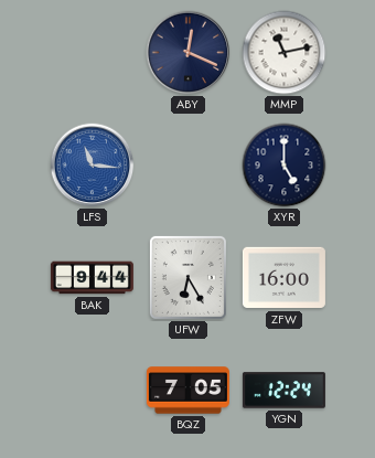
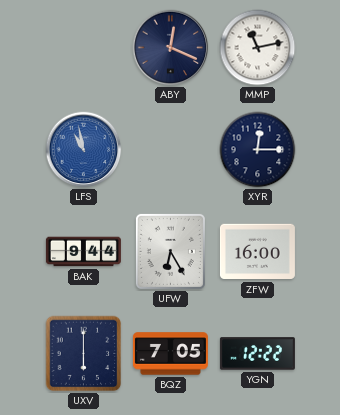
LFS: 11:16 -> 10:58
XYR: 5:00 -> 12:15
UXV: none -> 6:00
YGN: 12:24 -> 12:22
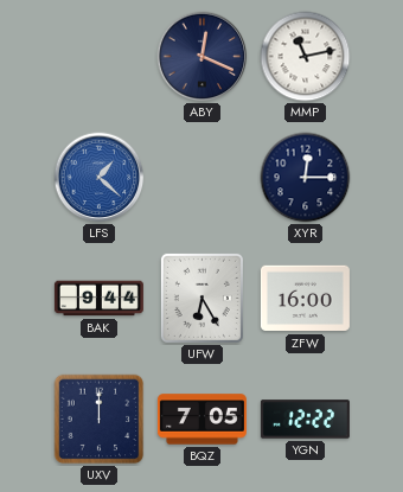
LFS: 10:58 -> 1:22
UXV: 6:00 -> 12:00
